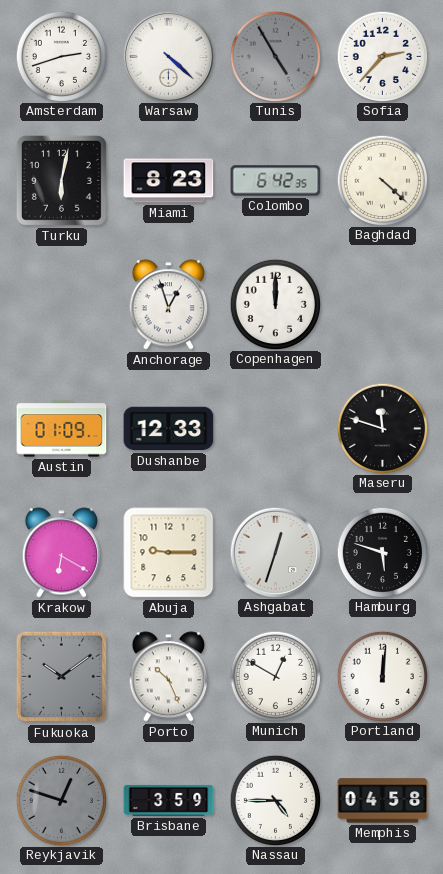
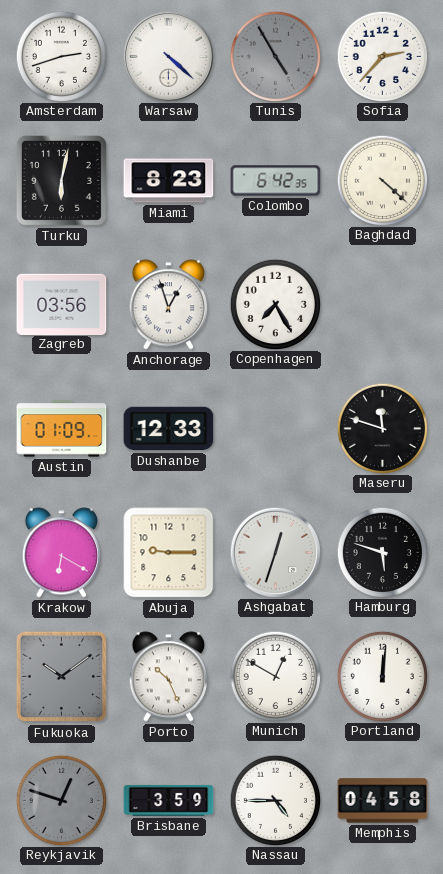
Zagreb: none -> 03:56
Copenhagen: 12:00 -> 7:25
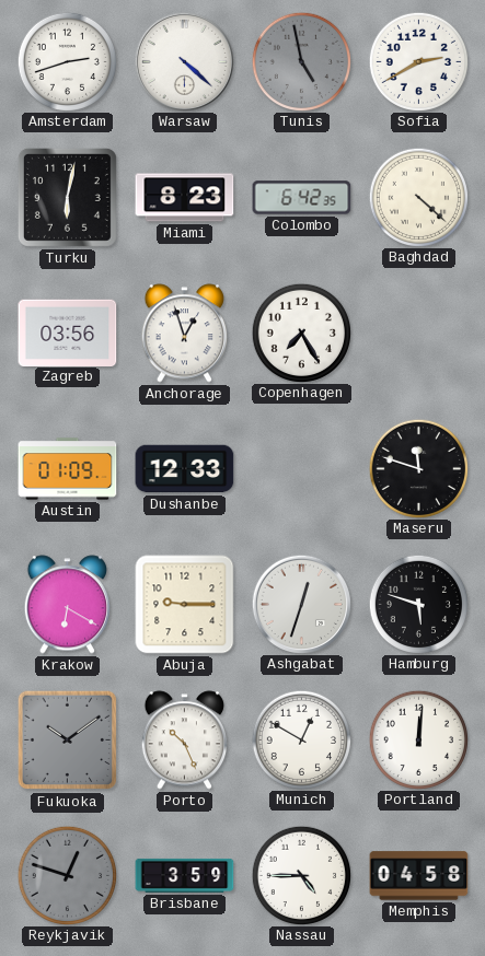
Tunis: 4:55 -> 4:58
Sofia: 2:37 -> 2:40
